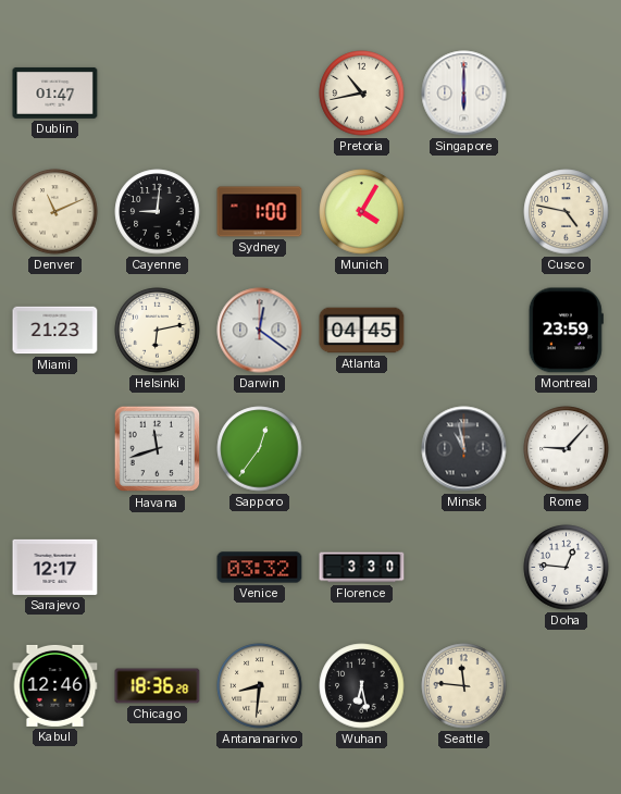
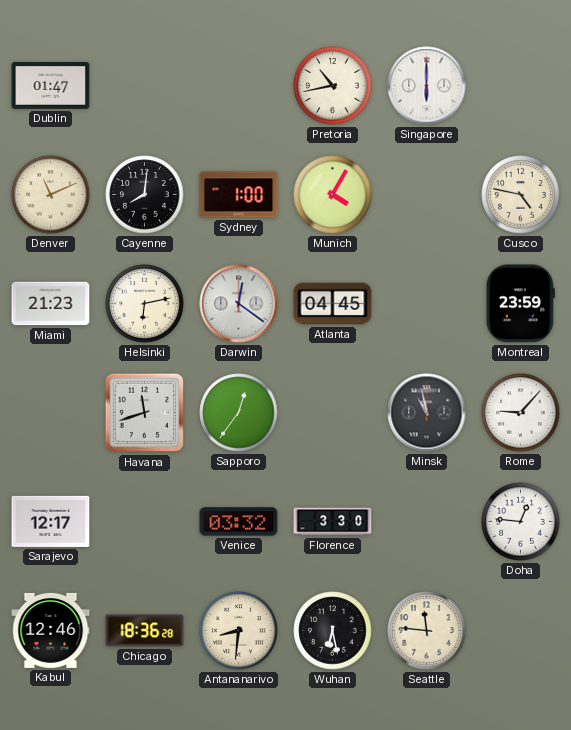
Cayenne: 9:01 -> 8:01
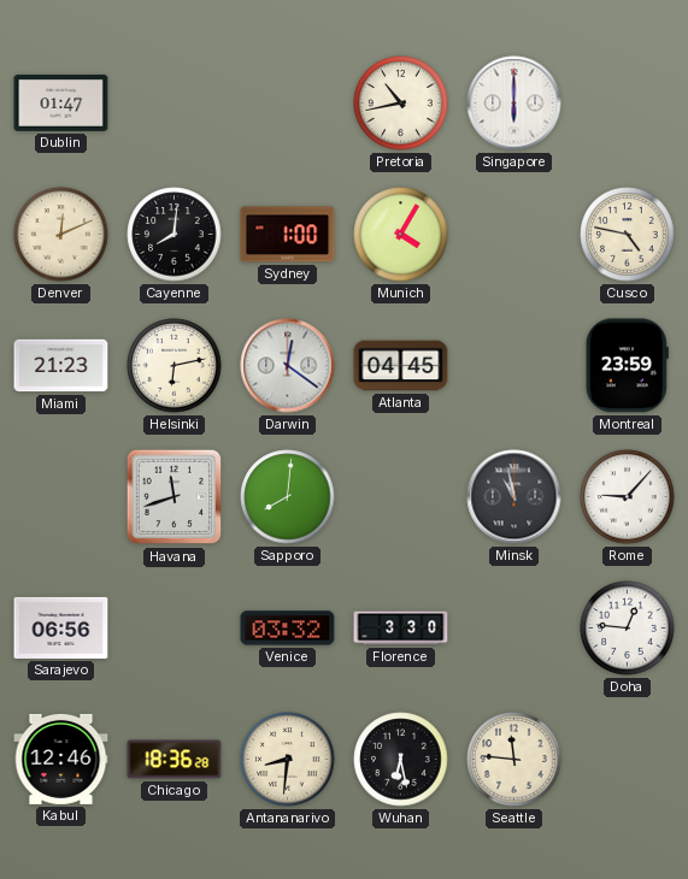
Denver: 11:11 -> 12:11
Sapporo: 12:36 -> 8:01
Sarajevo: 12:17 -> 06:56
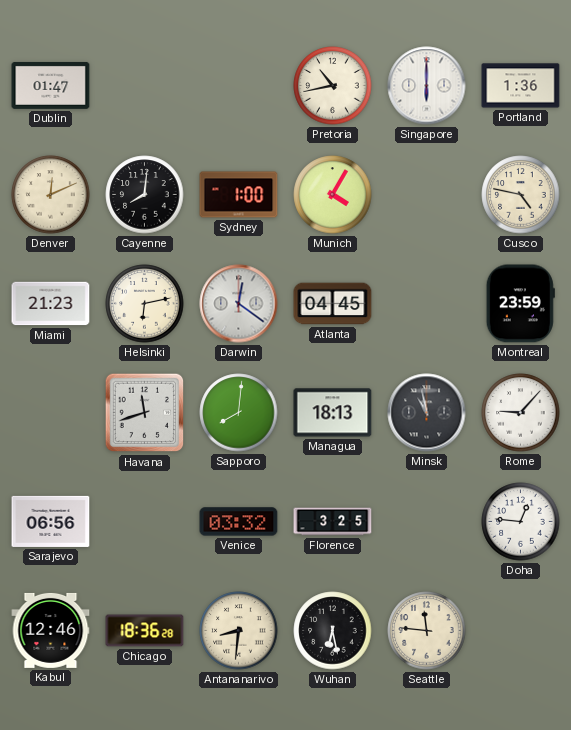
Portland: none -> 1:36
Managua: none -> 18:13
Florence: 3:30 -> 3:25
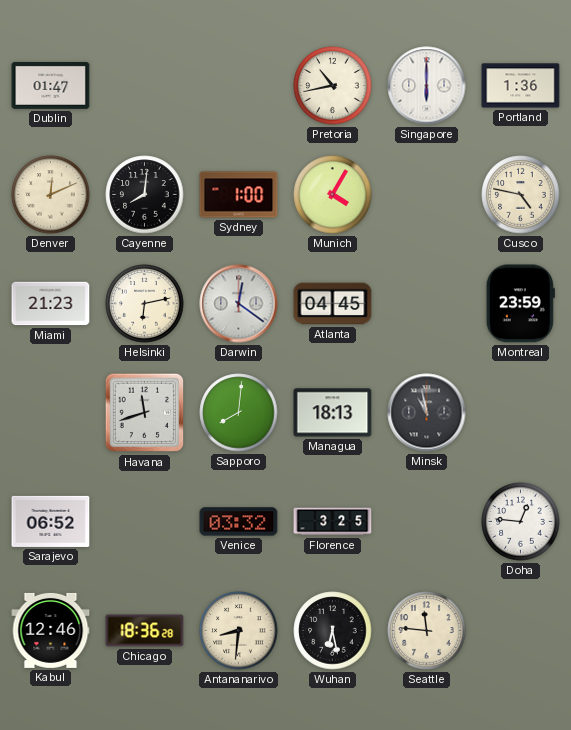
Rome: 9:07 -> none
Sarajevo: 06:56 -> 06:52
